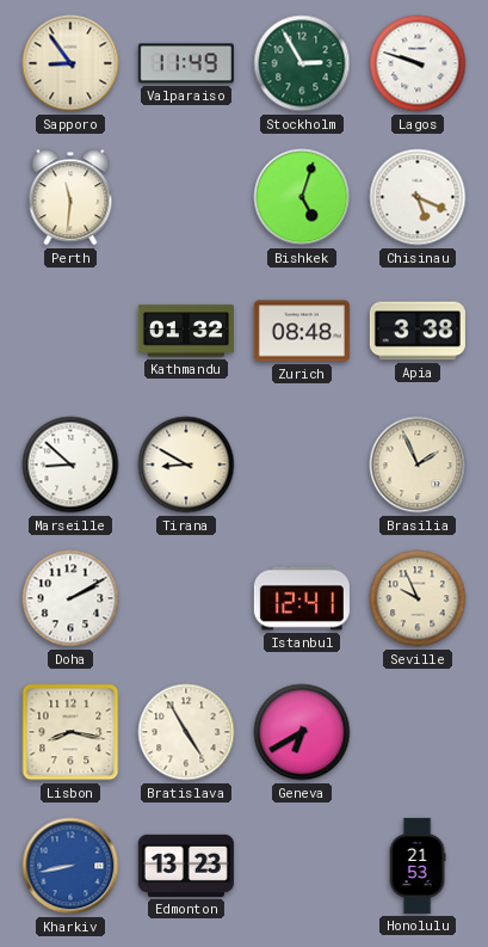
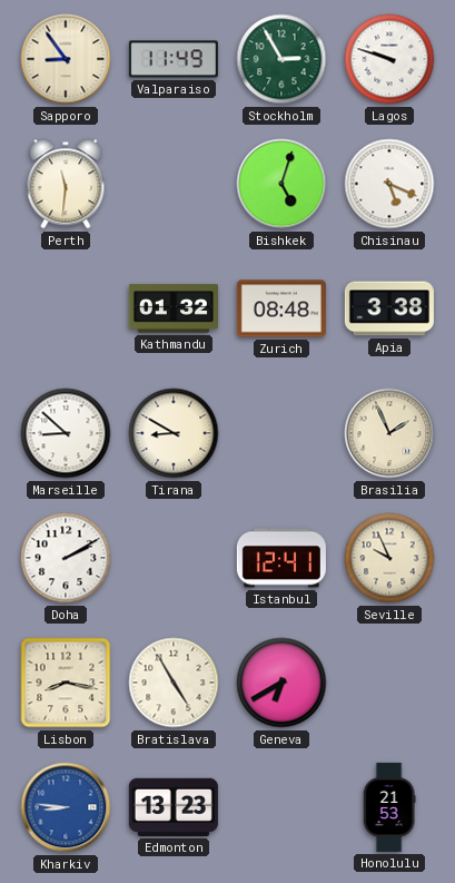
Kharkiv: 8:43 -> 8:46
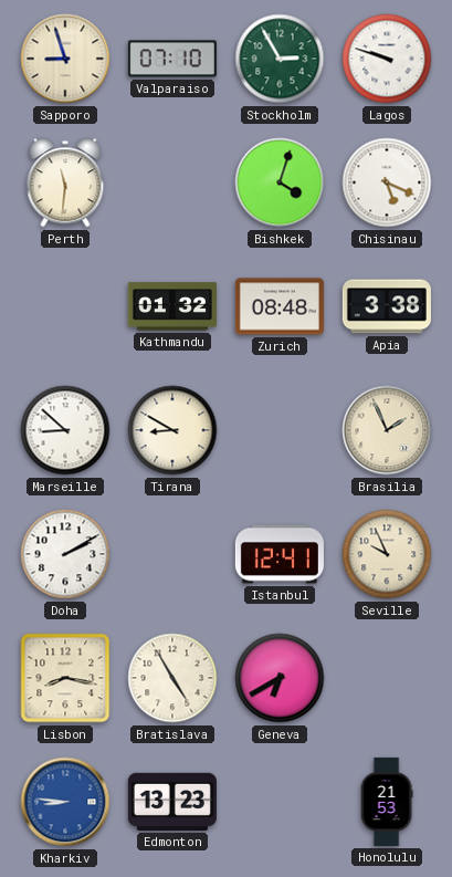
Sapporo: 8:54 -> 8:57
Valparaiso: 11:49 -> 07:10
Bishkek: 5:03 -> 4:03
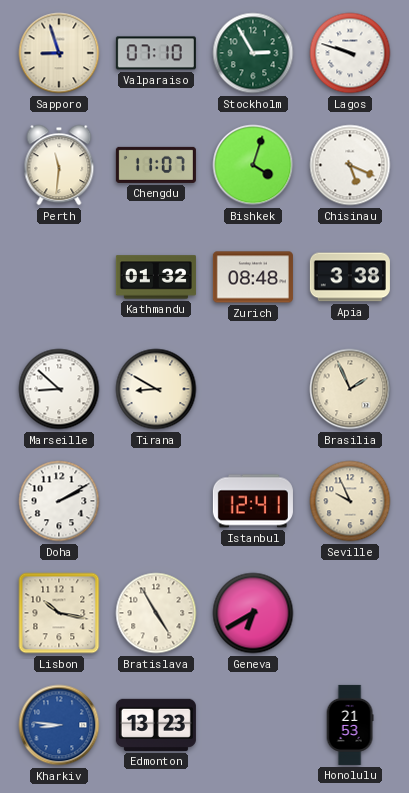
Chengdu: none -> 11:07
Lisbon: 8:17 -> 10:17
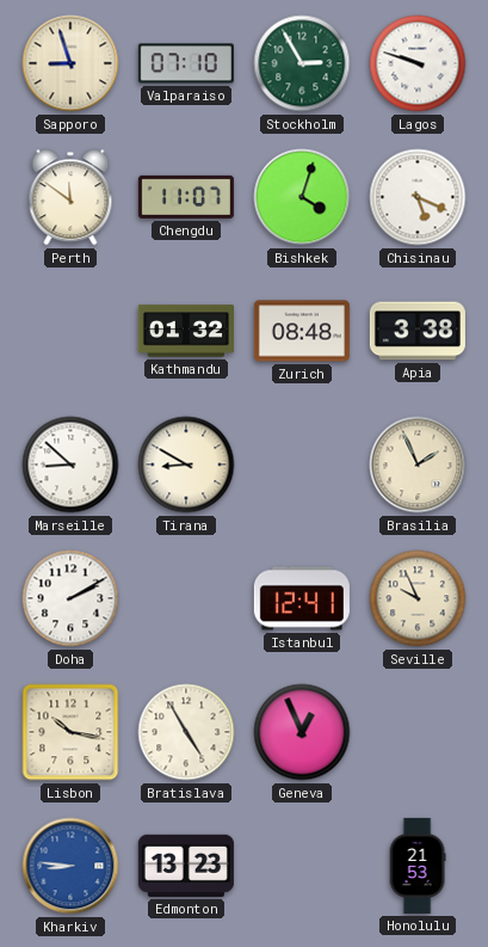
Perth: 11:31 -> 11:51
Geneva: 6:40 -> 12:56
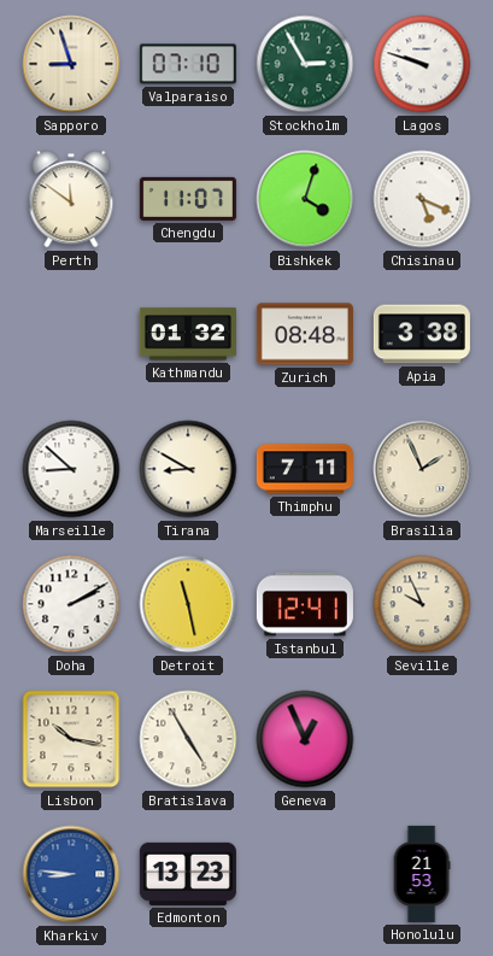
Thimphu: none -> 7:11
Detroit: none -> 11:28
